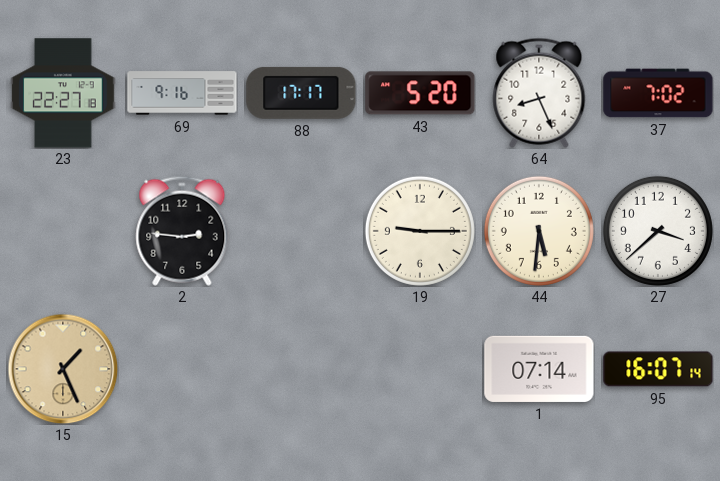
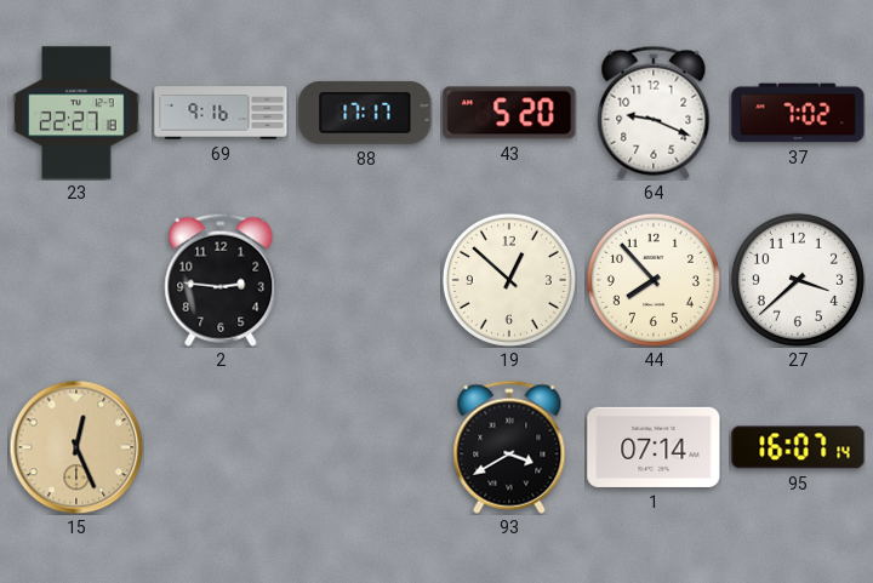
64: 8:26 -> 9:19
19: 9:15 -> 12:52
44: 5:31 -> 7:53
15: 1:26 -> 12:26
93: none -> 3:40
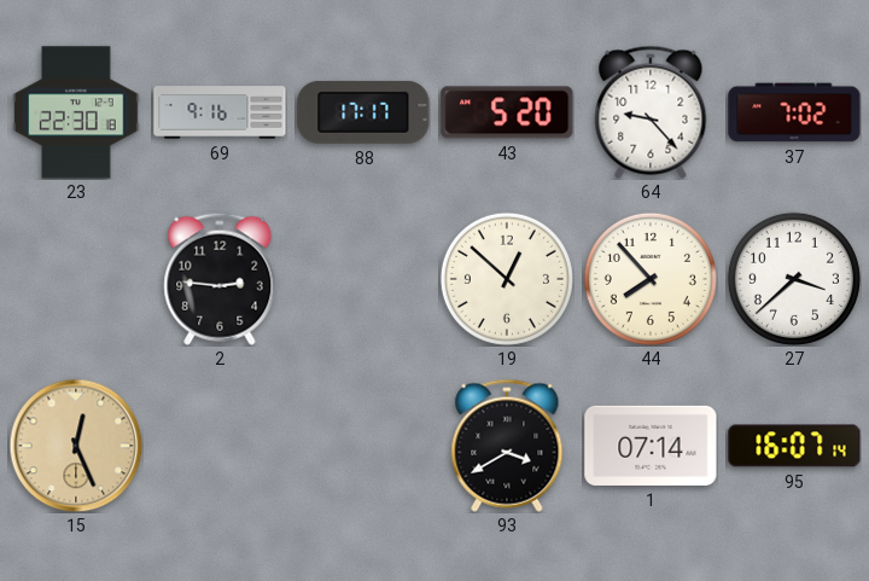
23: 22:27 -> 22:30
64: 9:19 -> 9:23
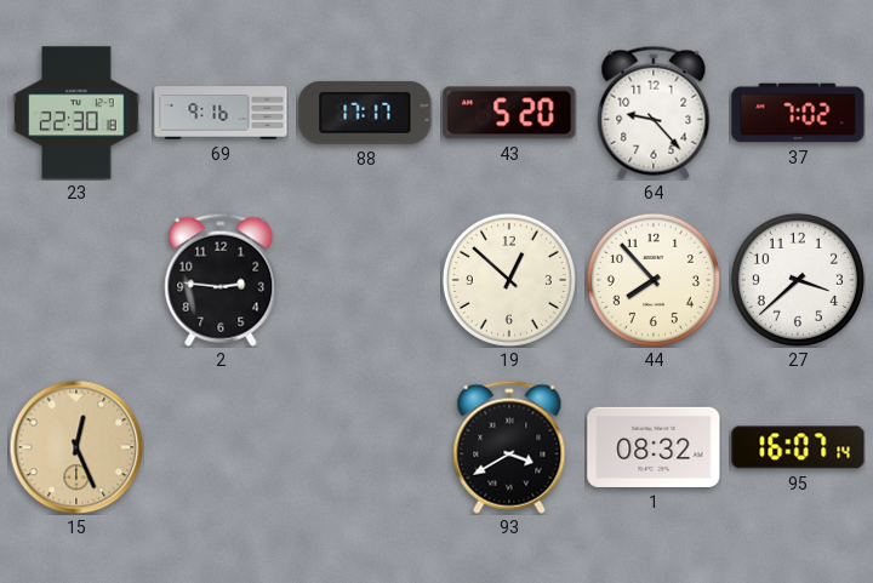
1: 07:14 -> 08:32
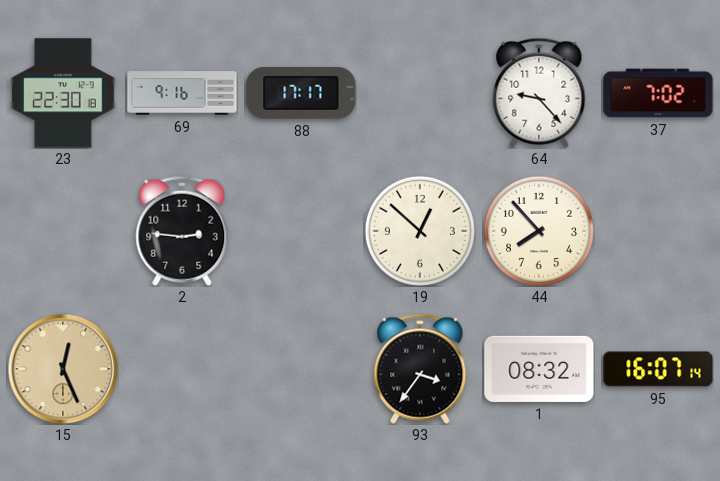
43: 5:20 -> none
27: 3:38 -> none
93: 3:40 -> 3:36
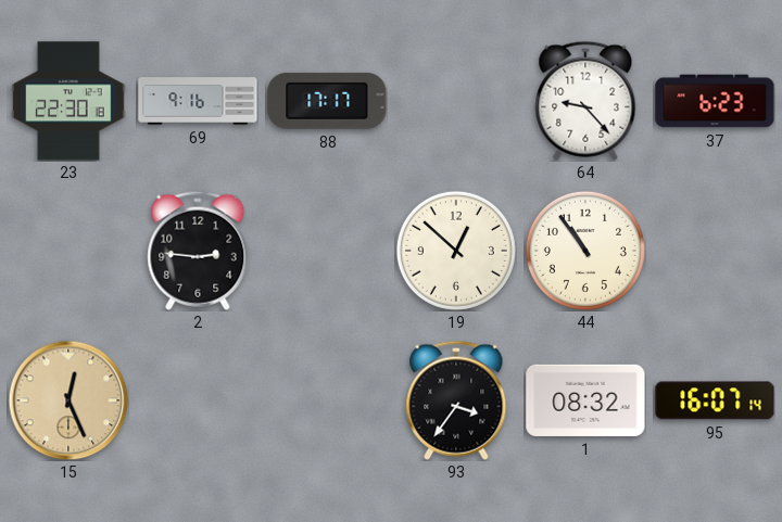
37: 7:02 -> 6:23
44: 7:53 -> 10:54
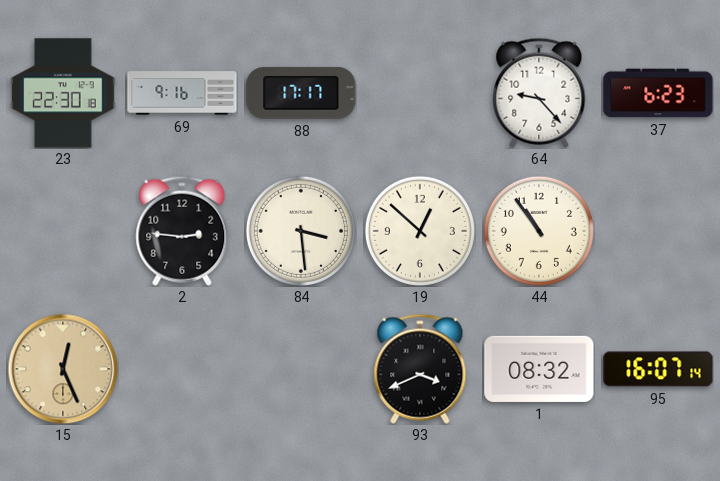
84: none -> 3:29
93: 3:36 -> 3:41
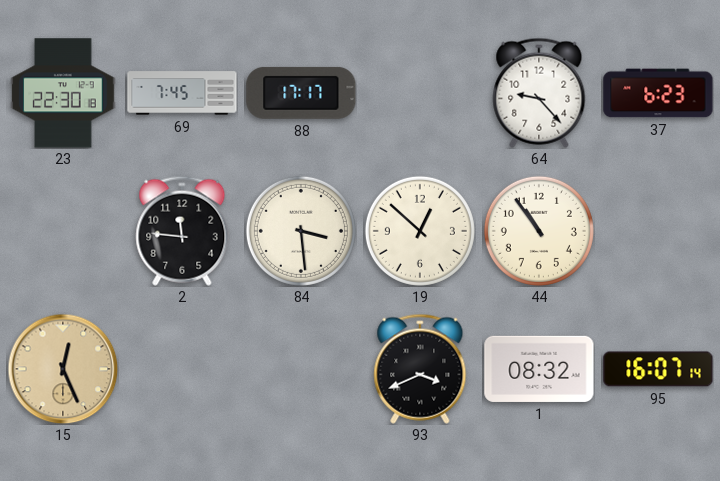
69: 9:16 -> 7:45
2: 2:46 -> 11:46
